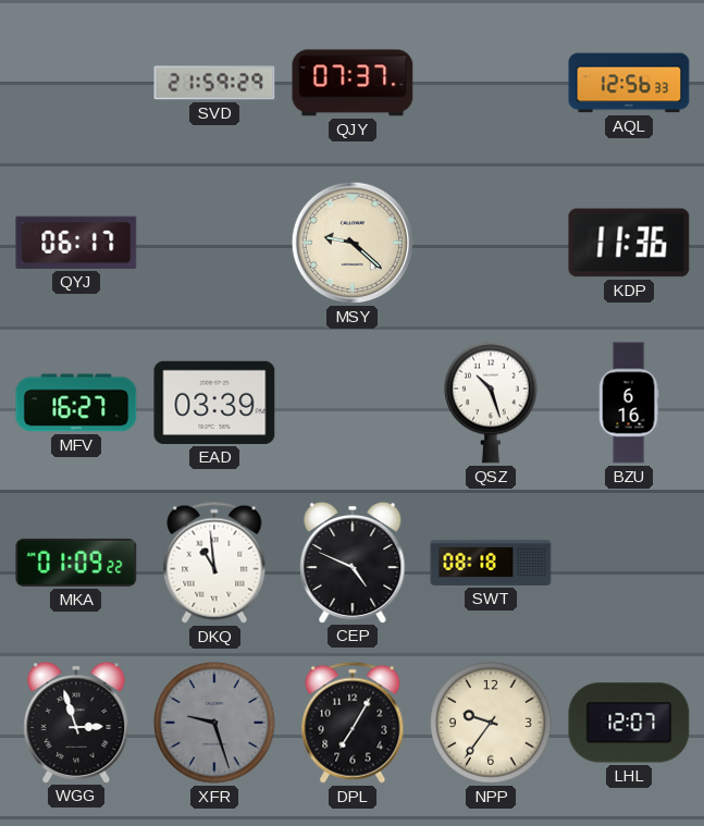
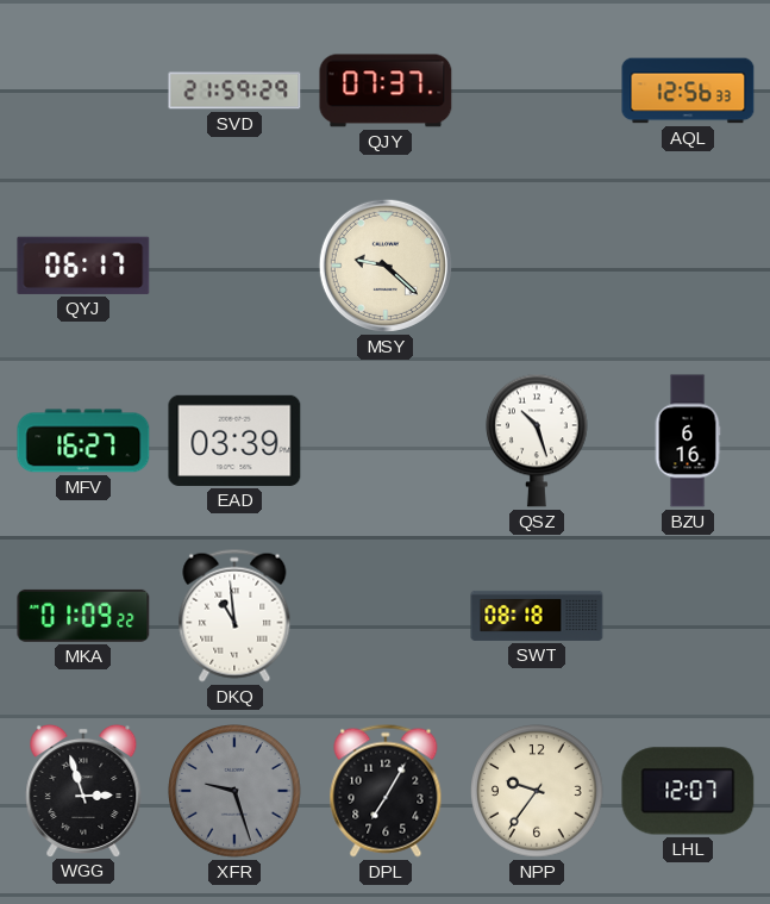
KDP: 11:36 -> none
CEP: 4:49 -> none
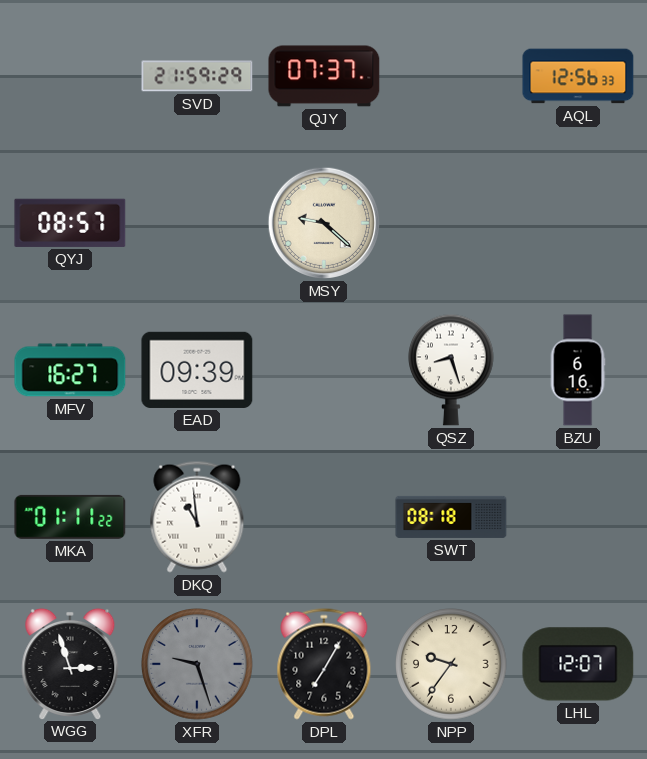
QYJ: 06:17 -> 08:57
EAD: 03:39 -> 09:39
QSZ: 10:27 -> 8:27
MKA: 01:09 -> 01:11
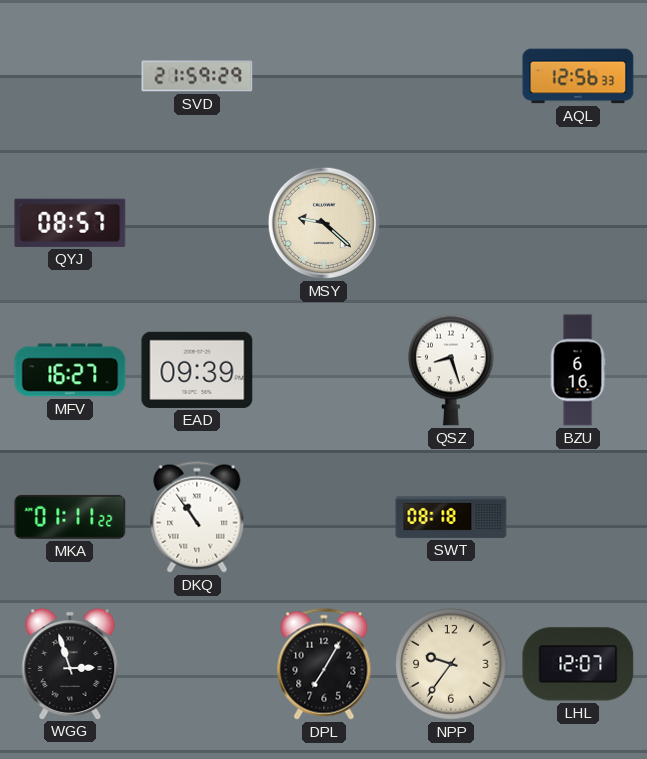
QJY: 07:37 -> none
DKQ: 10:59 -> 10:54
XFR: 9:27 -> none
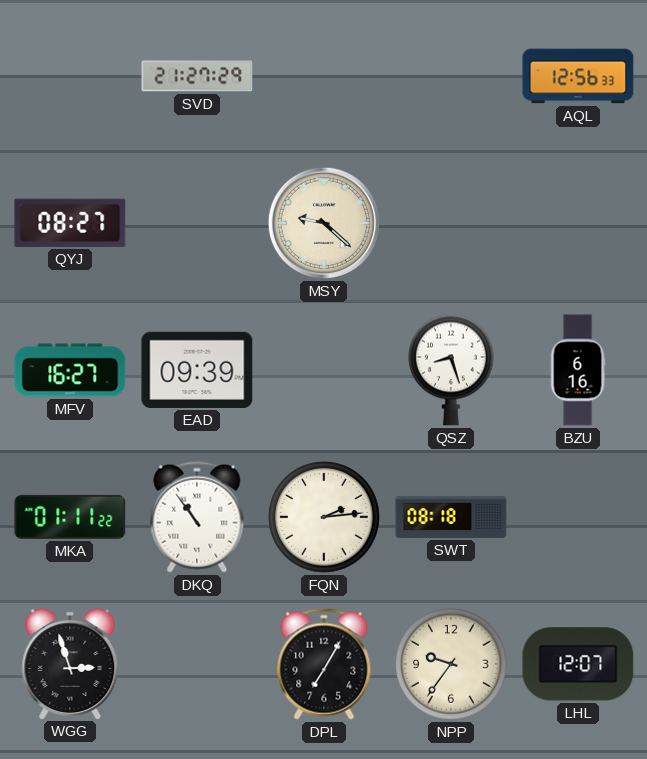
SVD: 21:59 -> 21:27
QYJ: 08:57 -> 08:27
FQN: none -> 2:14
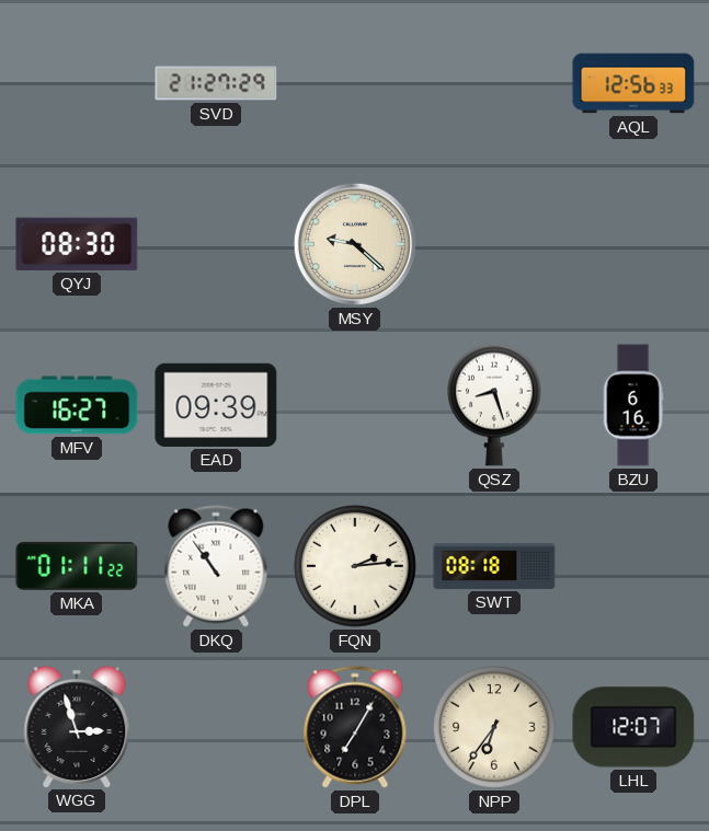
QYJ: 08:27 -> 08:30
NPP: 9:36 -> 6:36
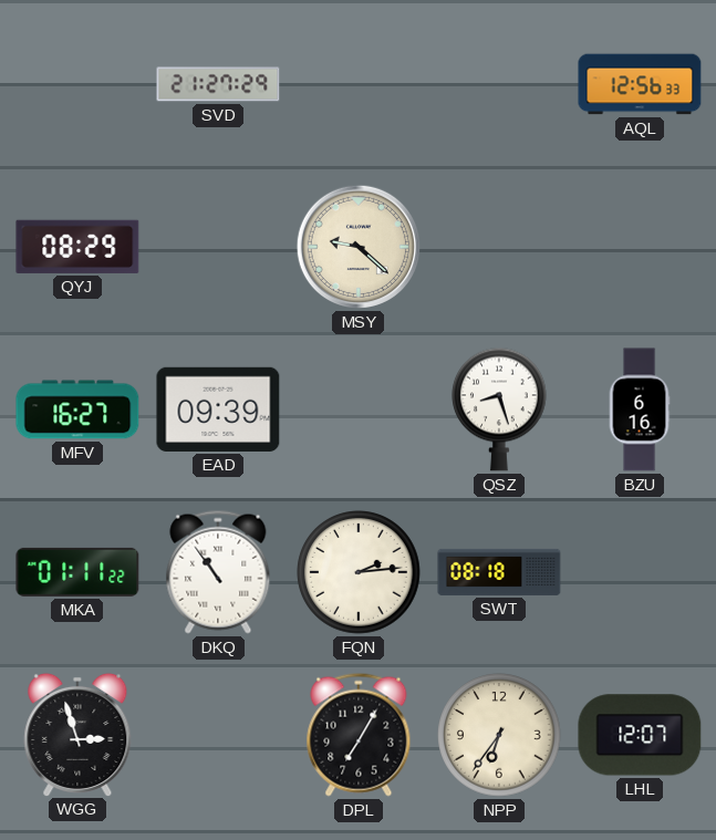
QYJ: 08:30 -> 08:29
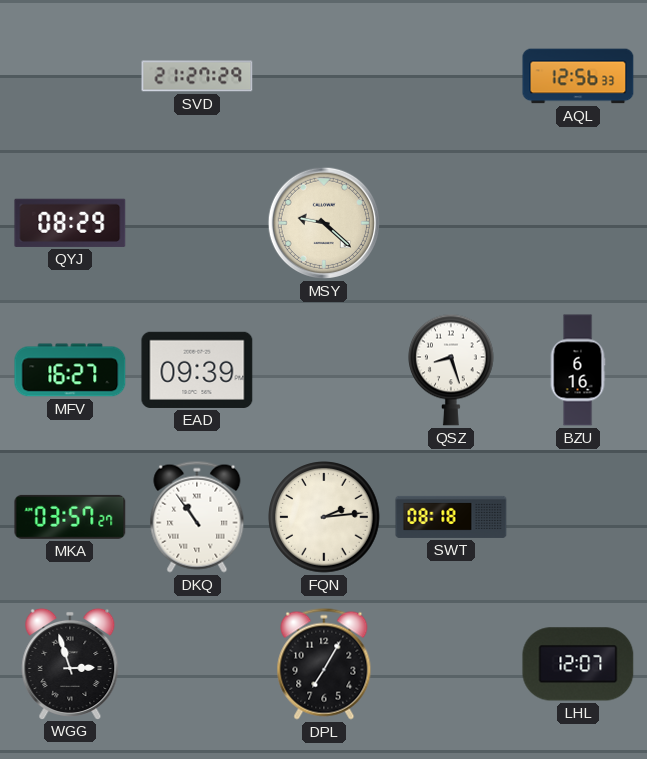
MKA: 01:11 -> 03:57
NPP: 6:36 -> none
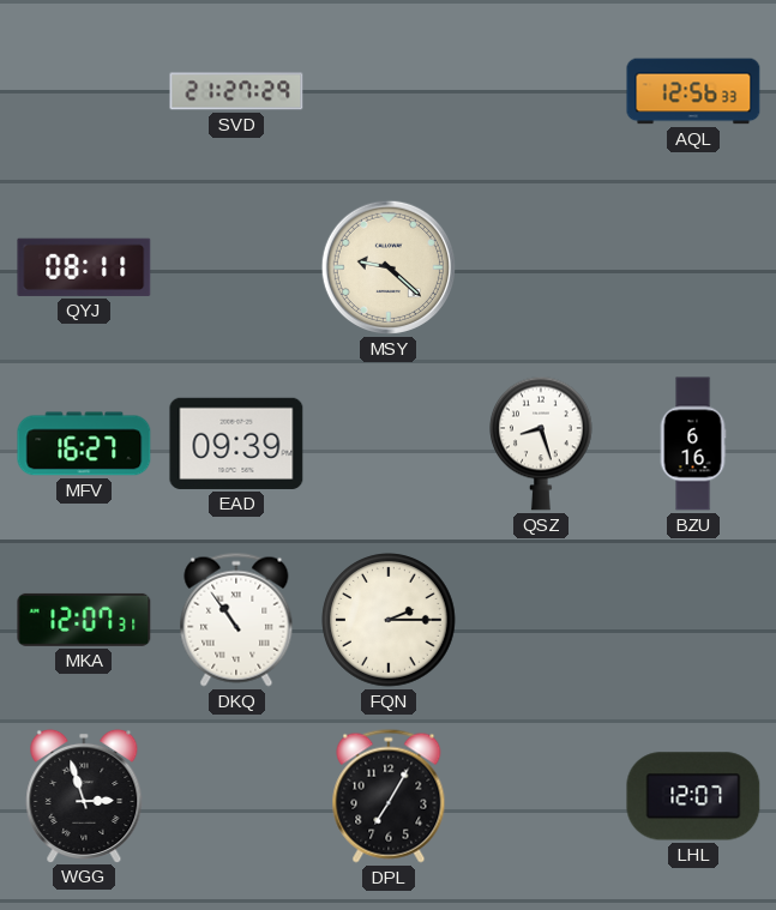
QYJ: 08:29 -> 08:11
MKA: 03:57 -> 12:07
FQN: 2:14 -> 2:15
SWT: 08:18 -> none
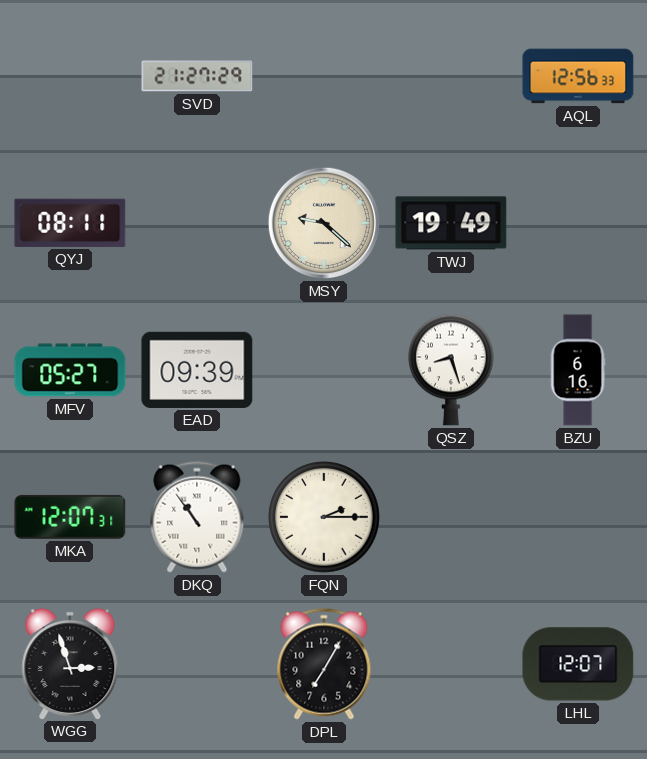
TWJ: none -> 19:49
MFV: 16:27 -> 05:27
